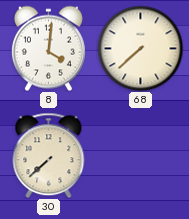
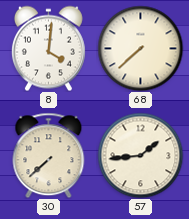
57: none -> 1:44
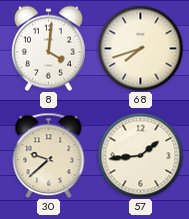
68: 7:38 -> 7:42
30: 7:38 -> 9:38
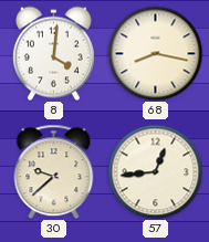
68: 7:42 -> 8:17
57: 1:44 -> 12:44
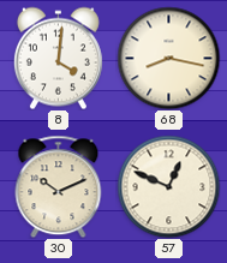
30: 9:38 -> 10:11
57: 12:44 -> 12:49
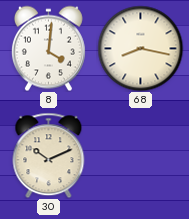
57: 12:49 -> none
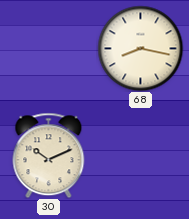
8: 4:01 -> none
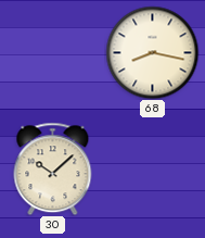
30: 10:11 -> 10:08
